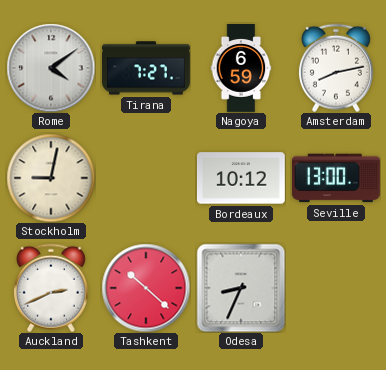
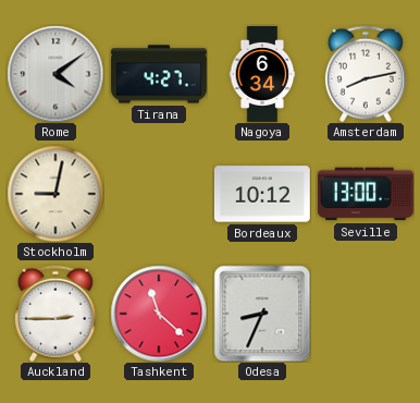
Tirana: 7:27 -> 4:27
Nagoya: 6:59 -> 6:34
Auckland: 2:41 -> 2:45
Tashkent: 10:22 -> 11:22
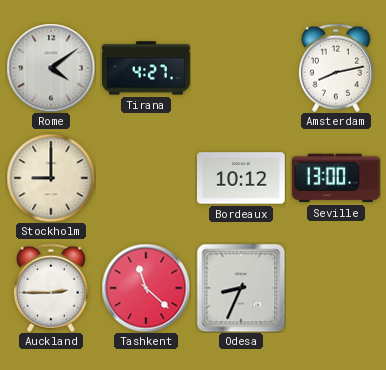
Nagoya: 6:34 -> none
Stockholm: 9:02 -> 9:00
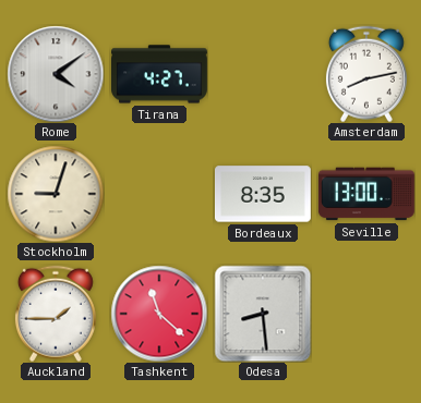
Stockholm: 9:00 -> 9:03
Bordeaux: 10:12 -> 8:35
Auckland: 2:45 -> 1:45
Odesa: 8:34 -> 8:29
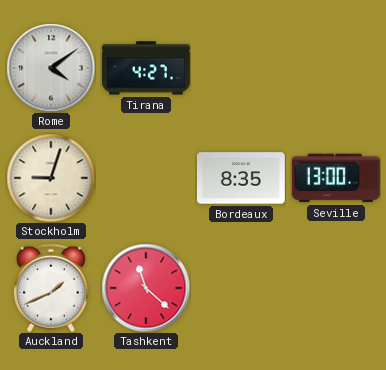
Amsterdam: 8:13 -> none
Auckland: 1:45 -> 1:41
Odesa: 8:29 -> none
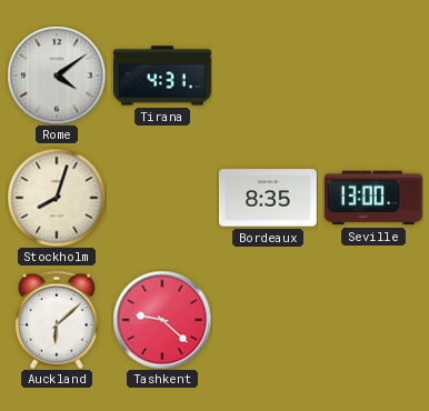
Tirana: 4:27 -> 4:31
Stockholm: 9:03 -> 8:03
Auckland: 1:41 -> 6:08
Tashkent: 11:22 -> 9:22
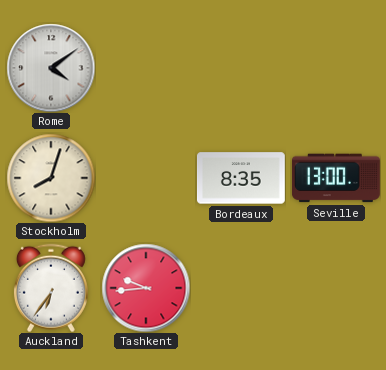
Tirana: 4:31 -> none
Auckland: 6:08 -> 6:36
Tashkent: 9:22 -> 9:44
